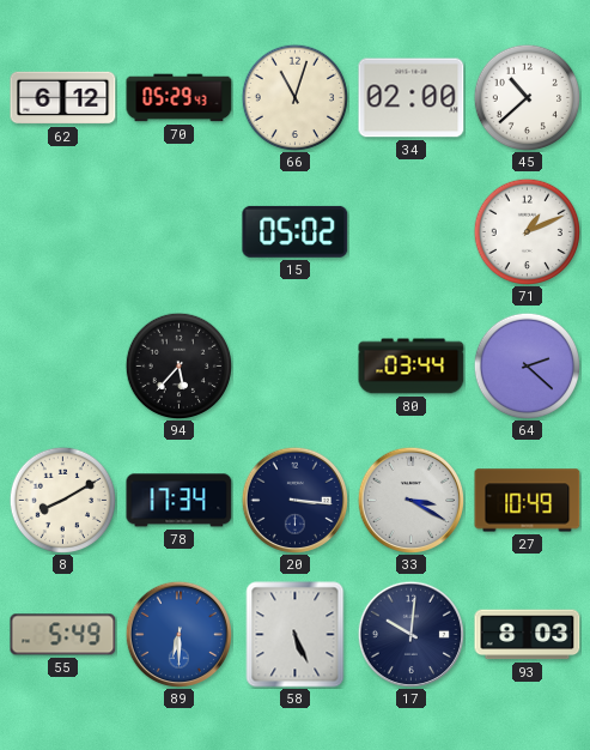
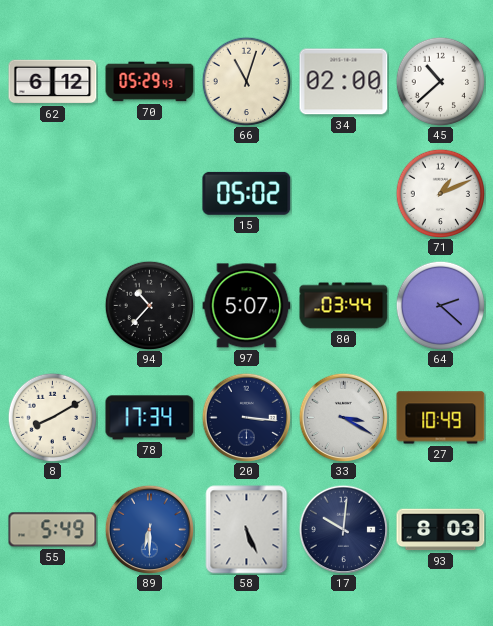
94: 5:37 -> 10:37
97: none -> 5:07
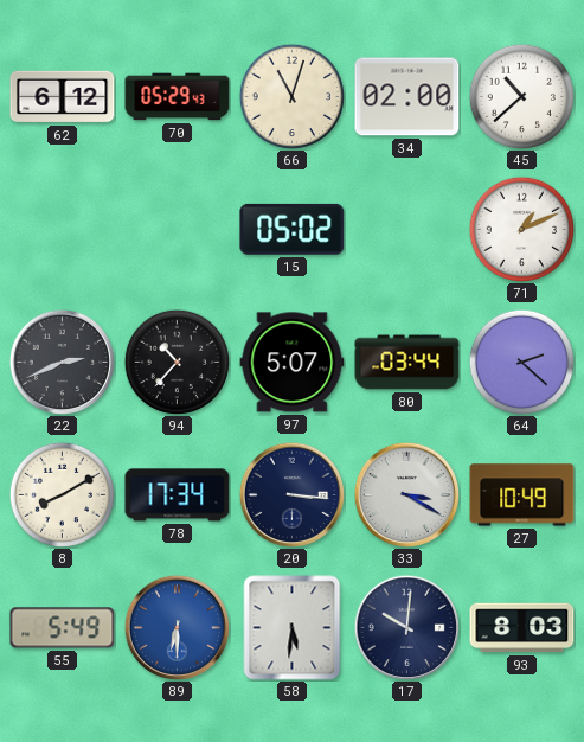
22: none -> 2:41
58: 5:26 -> 5:31
